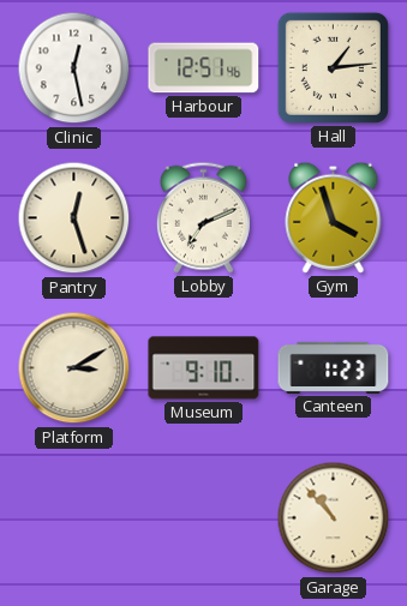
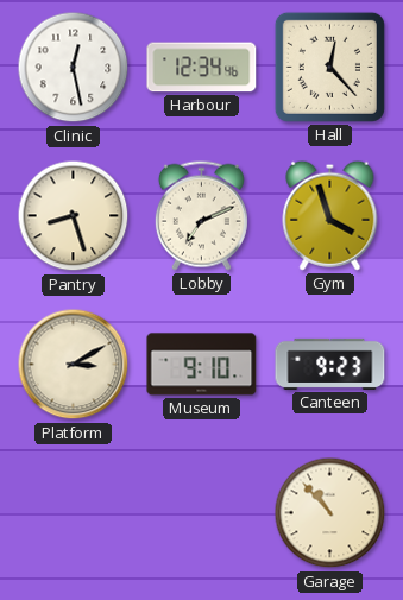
Harbour: 12:51 -> 12:34
Hall: 1:14 -> 12:23
Pantry: 12:27 -> 8:27
Canteen: 1:23 -> 9:23
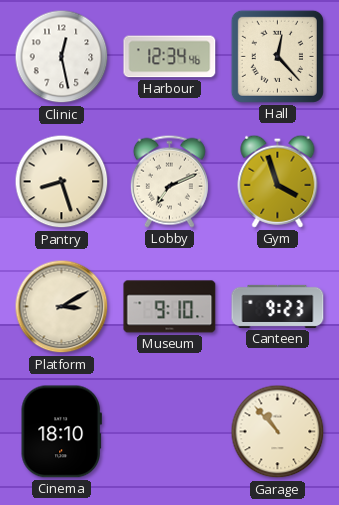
Cinema: none -> 18:10
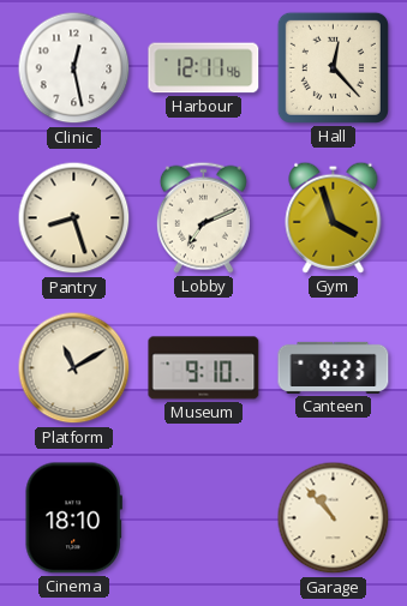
Harbour: 12:34 -> 12:11
Platform: 3:10 -> 11:10
